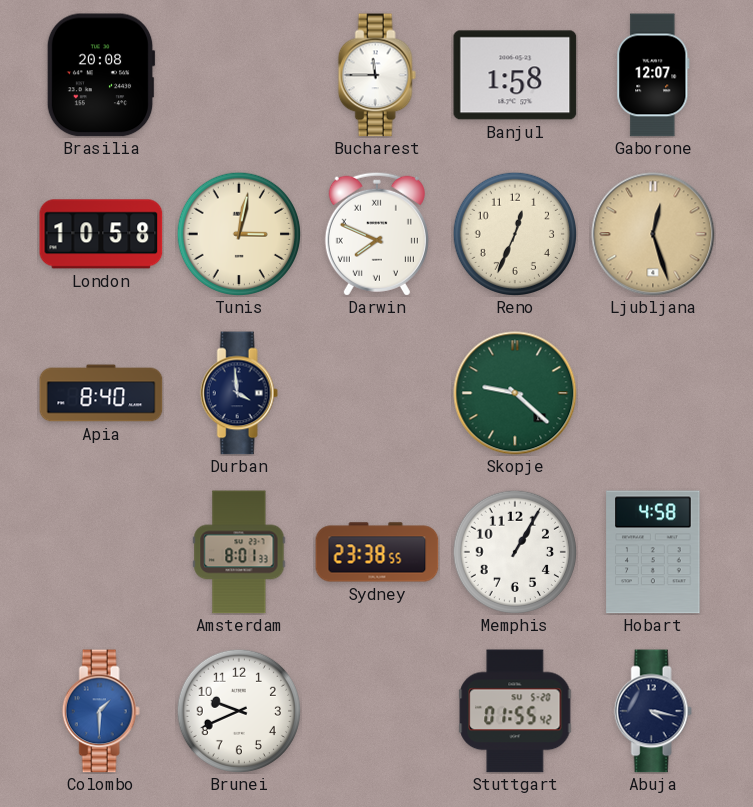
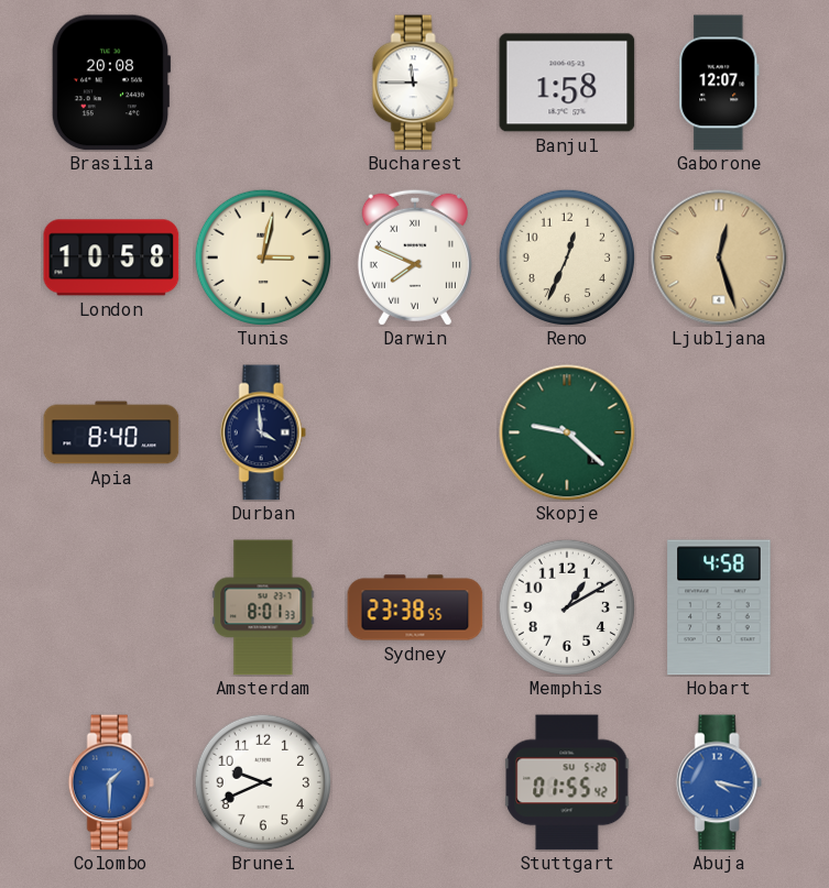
Memphis: 1:05 -> 1:10
Abuja dial: navy -> blue
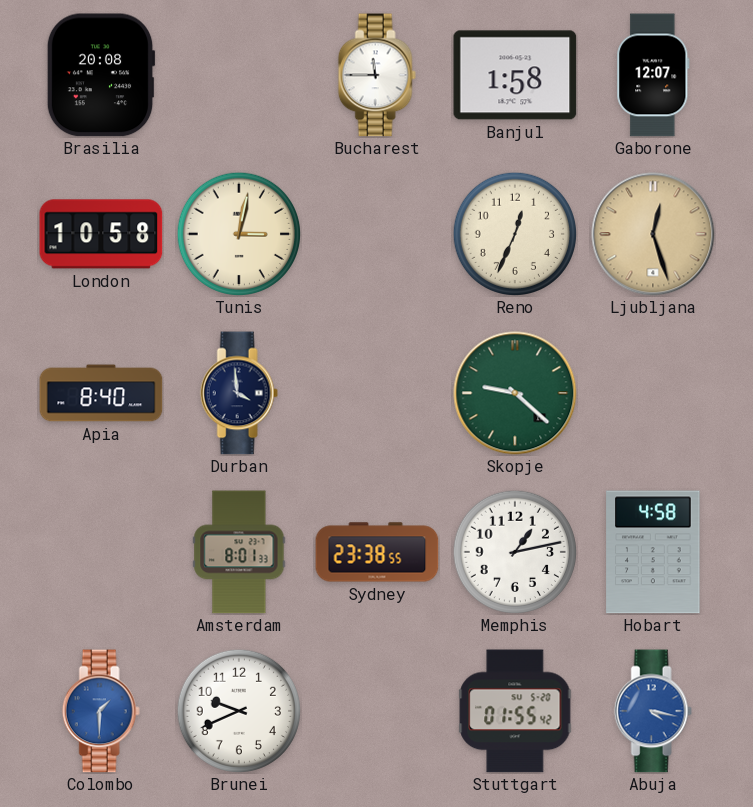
Darwin: 7:49 -> none
Memphis: 1:10 -> 1:13
